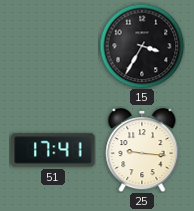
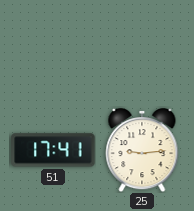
15: 3:35 -> none
25: 9:16 -> 9:14
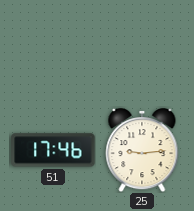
51: 17:41 -> 17:46
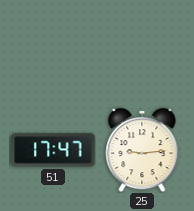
51: 17:46 -> 17:47
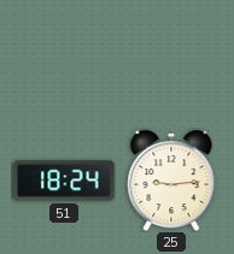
51: 17:47 -> 18:24
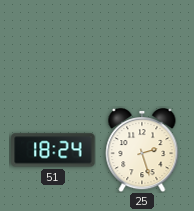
25: 9:14 -> 2:27
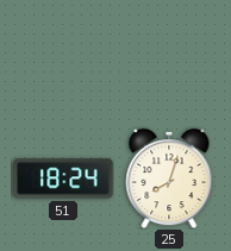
25: 2:27 -> 8:03
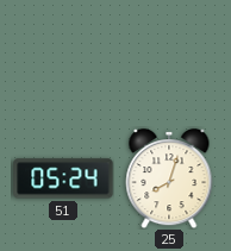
51: 18:24 -> 05:24
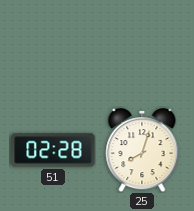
51: 05:24 -> 02:28
